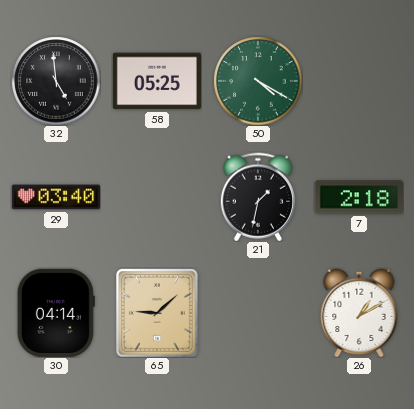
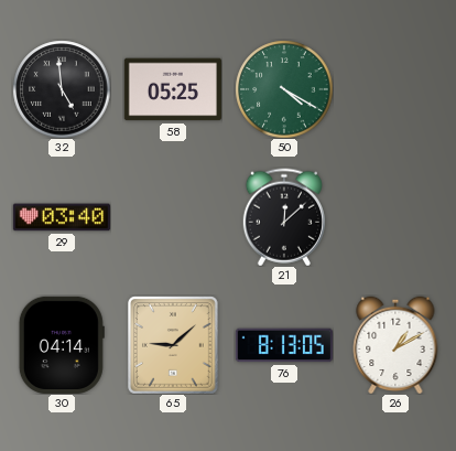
21: 1:32 -> 12:08
7: 2:18 -> none
76: none -> 8:13
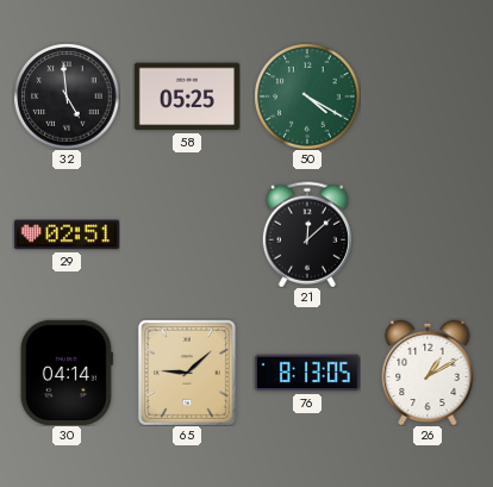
29: 03:40 -> 02:51
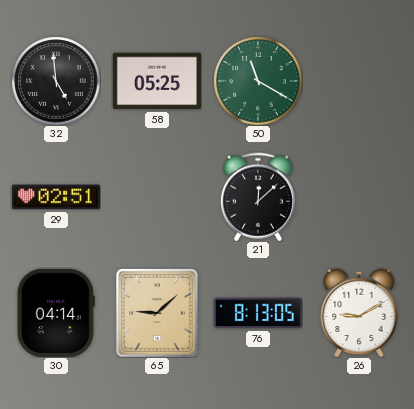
50: 4:20 -> 11:20
26: 1:10 -> 9:10
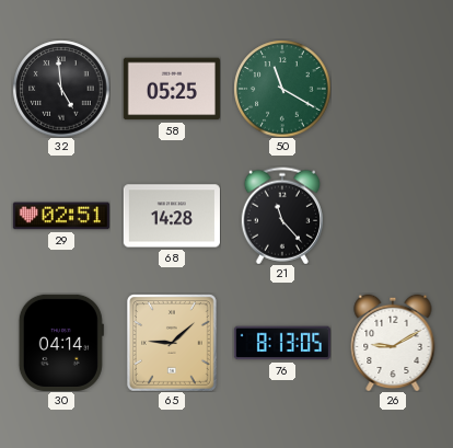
68: none -> 14:28
21: 12:08 -> 11:23
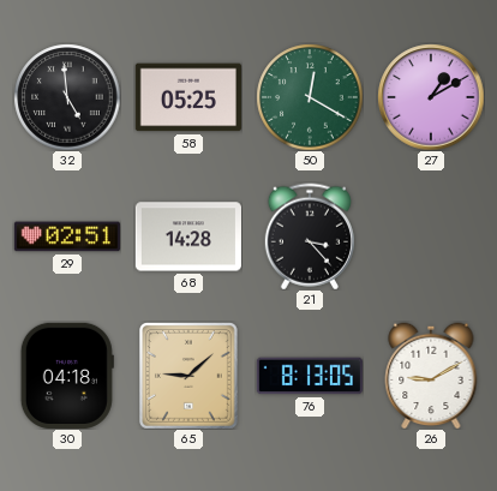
50: 11:20 -> 12:20
27: none -> 1:10
21: 11:23 -> 3:23
30: 04:14 -> 04:18
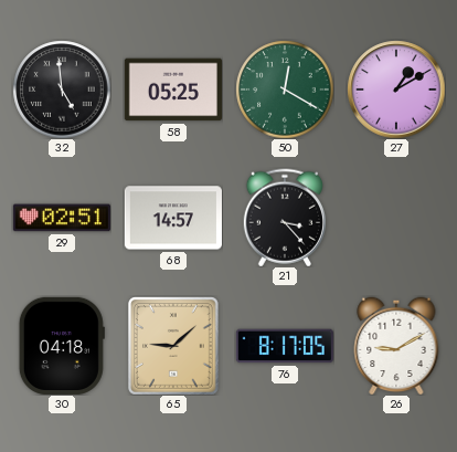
68: 14:28 -> 14:57
76: 8:13 -> 8:17
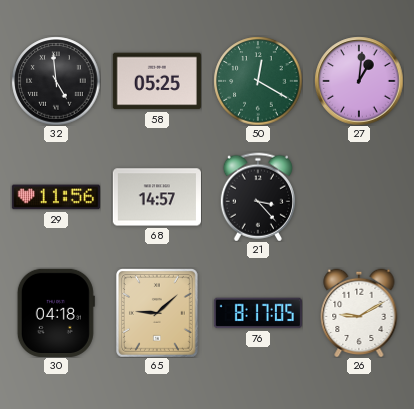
27: 1:10 -> 1:01
29: 02:51 -> 11:56
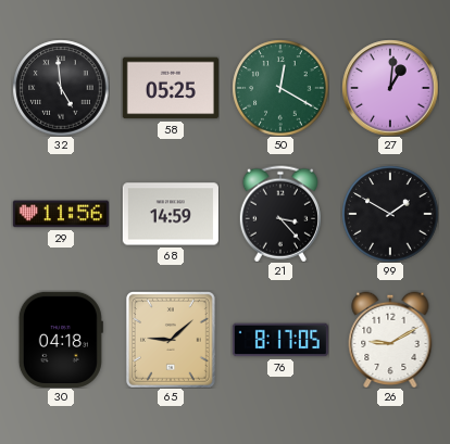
68: 14:57 -> 14:59
99: none -> 1:50
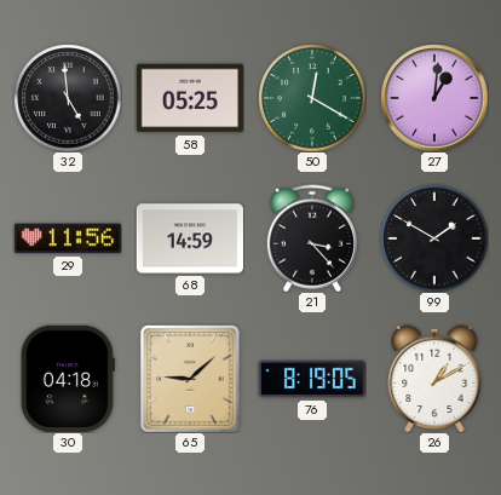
76: 8:17 -> 8:19
26: 9:10 -> 1:10
